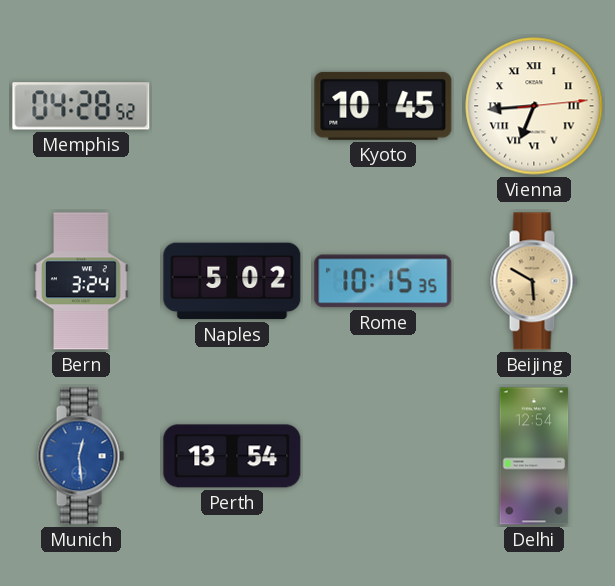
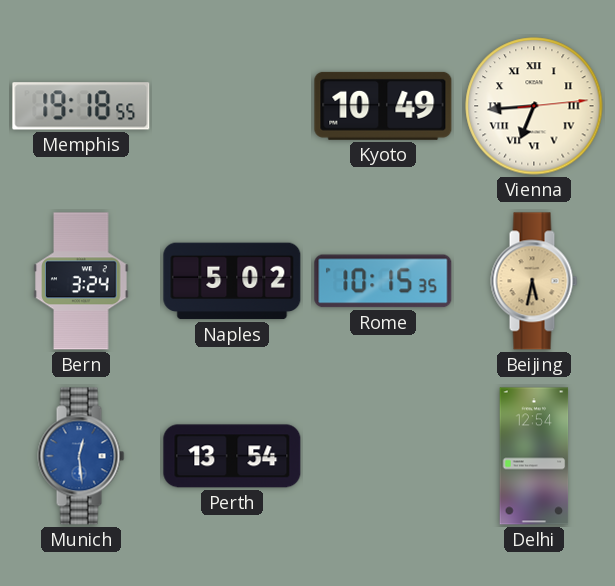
Memphis: 04:28 -> 19:18
Kyoto: 10:45 -> 10:49
Beijing: 5:50 -> 5:32
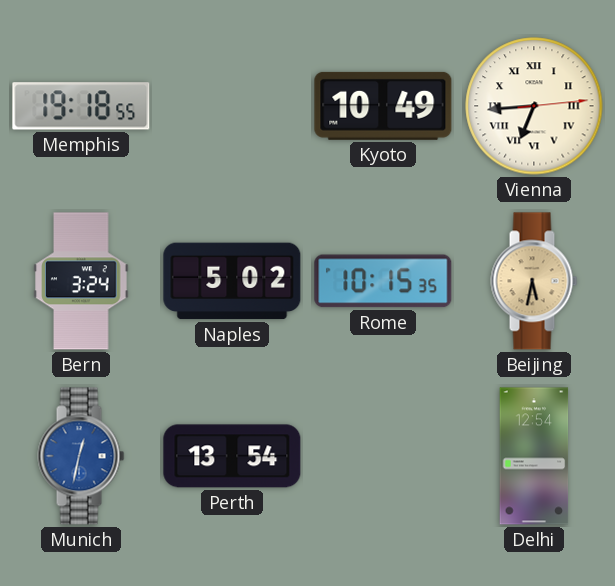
Munich: 12:29 -> 12:32
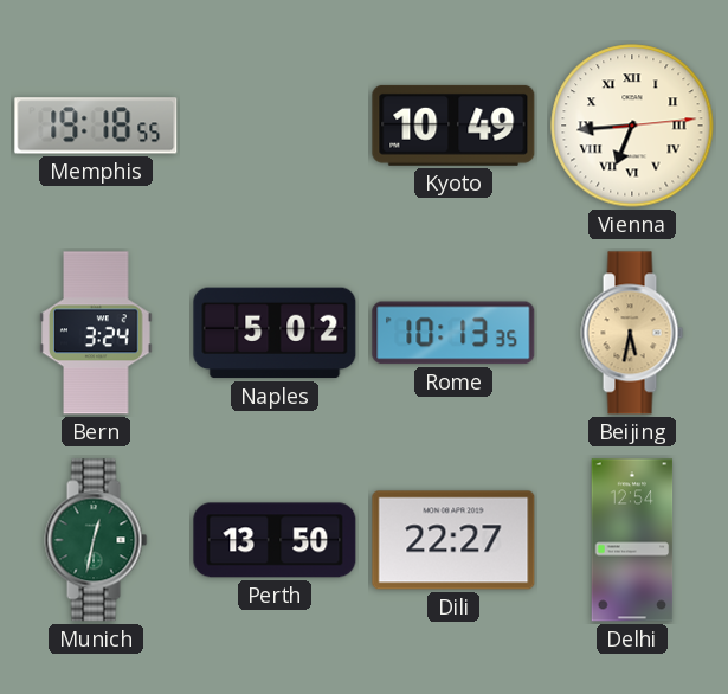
Rome: 10:15 -> 10:13
Munich dial: blue -> green
Perth: 13:54 -> 13:50
Dili: none -> 22:27
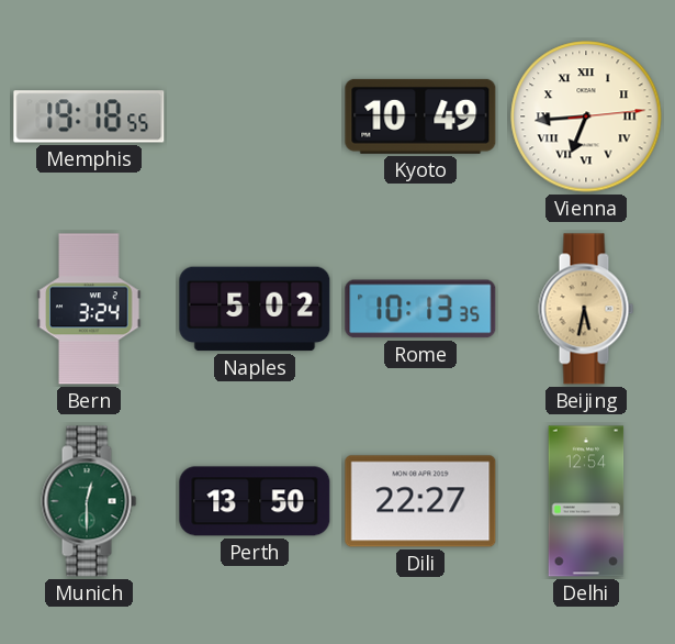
Munich: 12:32 -> 12:30
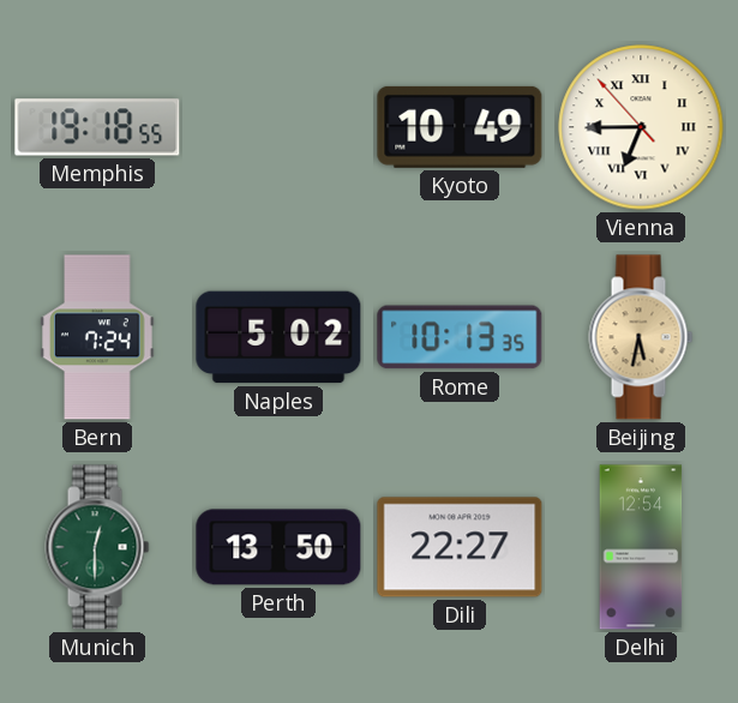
Vienna: 6:44:14 -> 6:44:53
Bern: 3:24 -> 7:24
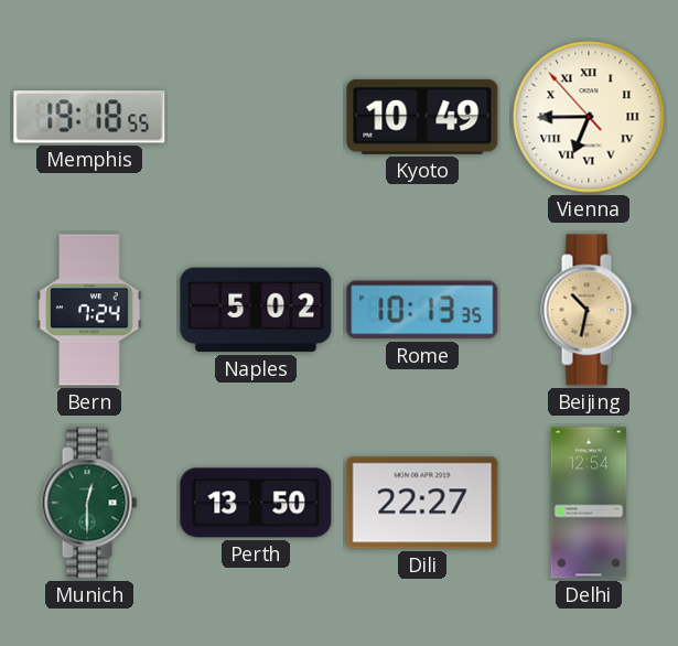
Beijing: 5:32 -> 10:32
